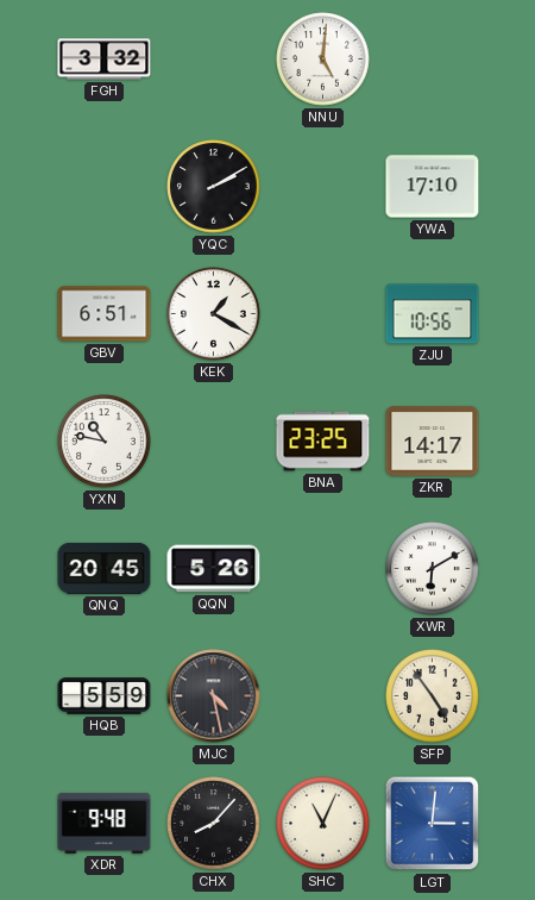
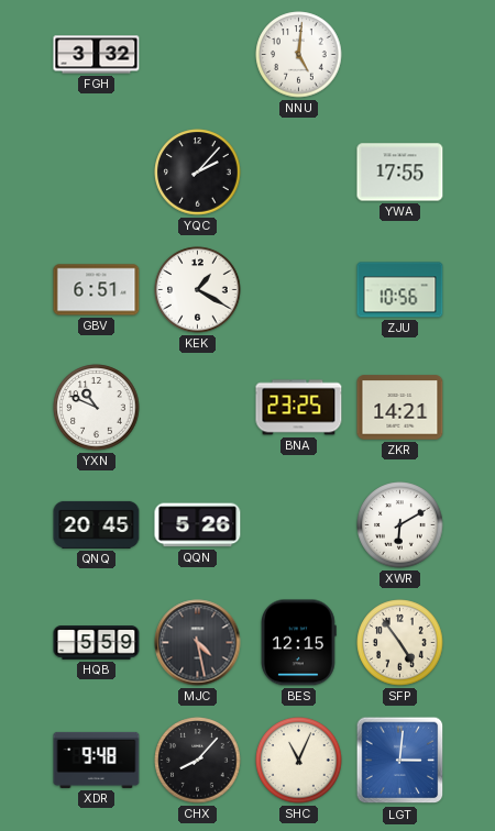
YQC: 2:10 -> 2:07
YWA: 17:10 -> 17:55
YXN: 10:47 -> 10:49
ZKR: 14:17 -> 14:21
BES: none -> 12:15
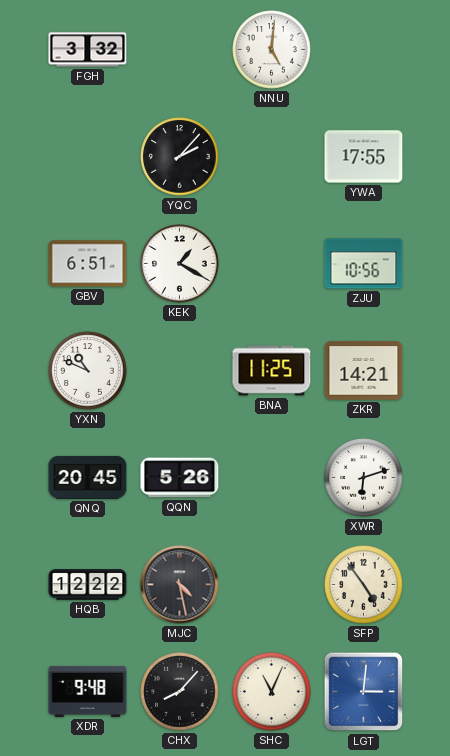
BNA: 23:25 -> 11:25
XWR: 6:10 -> 6:12
HQB: 5:59 -> 12:22
BES: 12:15 -> none
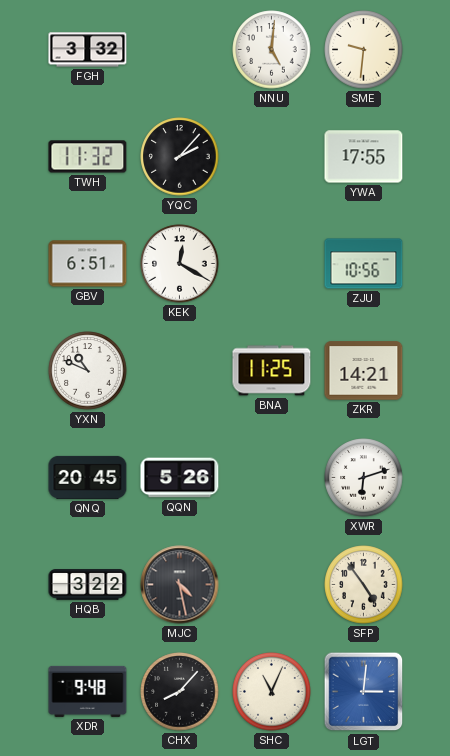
SME: none -> 9:31
TWH: none -> 11:32
KEK: 1:20 -> 12:20
HQB: 12:22 -> 3:22
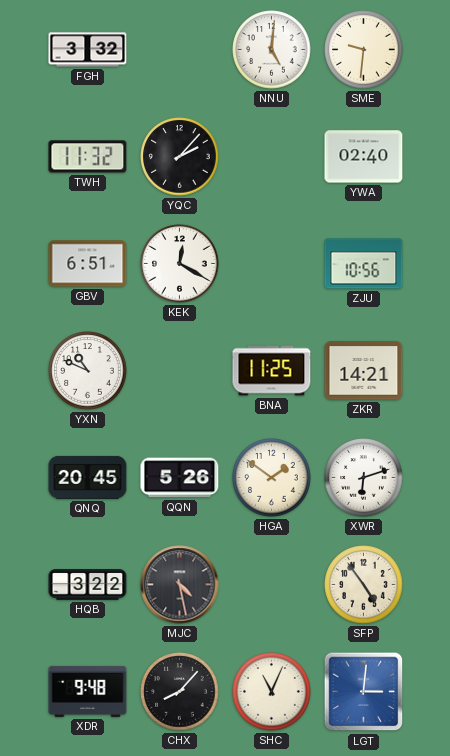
YWA: 17:55 -> 02:40
HGA: none -> 1:51
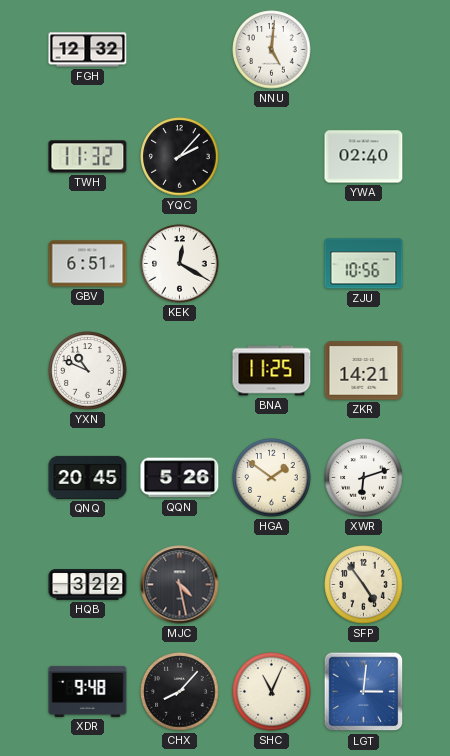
FGH: 3:32 -> 12:32
SME: 9:31 -> none
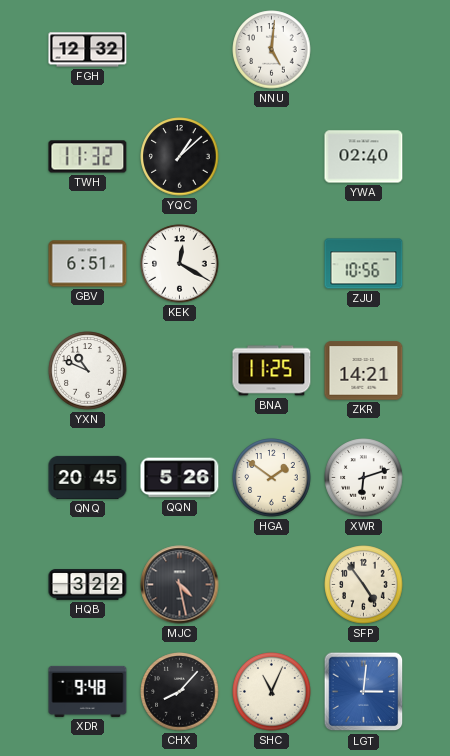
YQC: 2:07 -> 1:08
